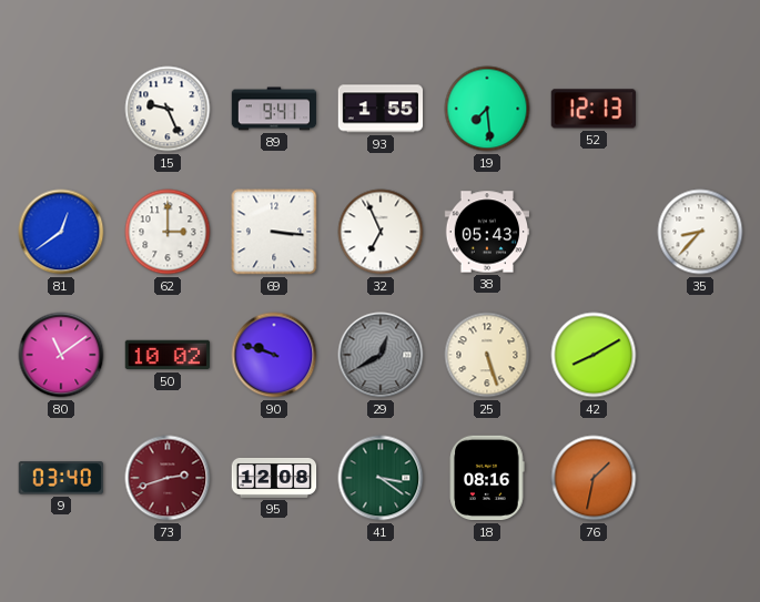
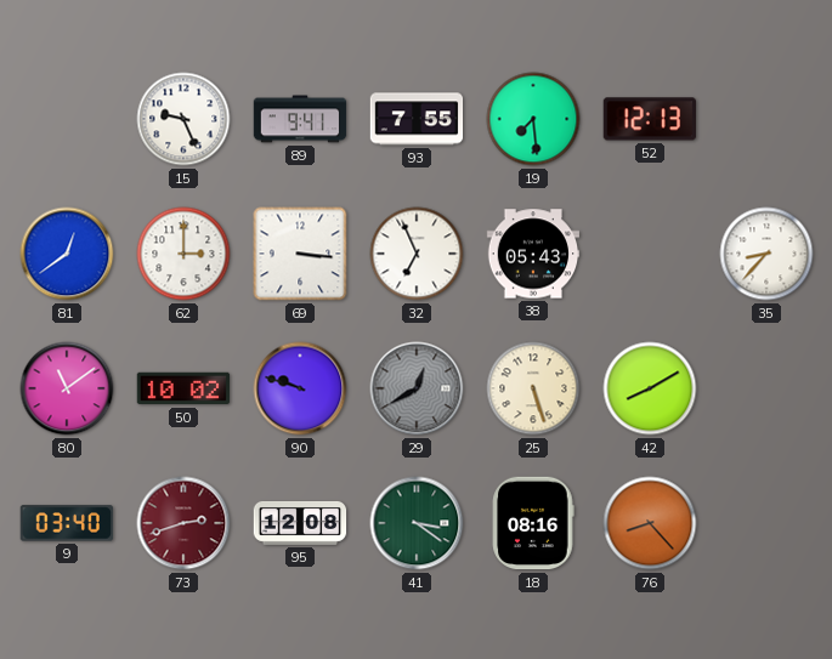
93: 1:55 -> 7:55
76: 1:32 -> 8:23
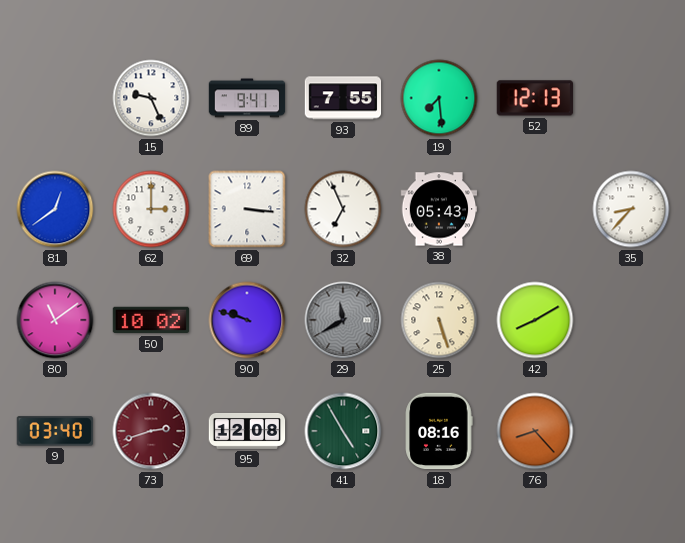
29: 12:40 -> 11:40
41: 3:21 -> 4:55
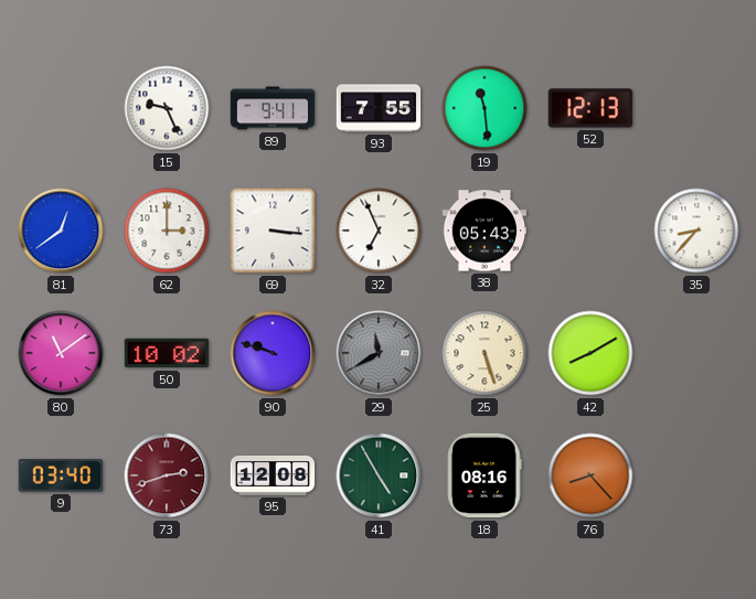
19: 7:29 -> 11:29
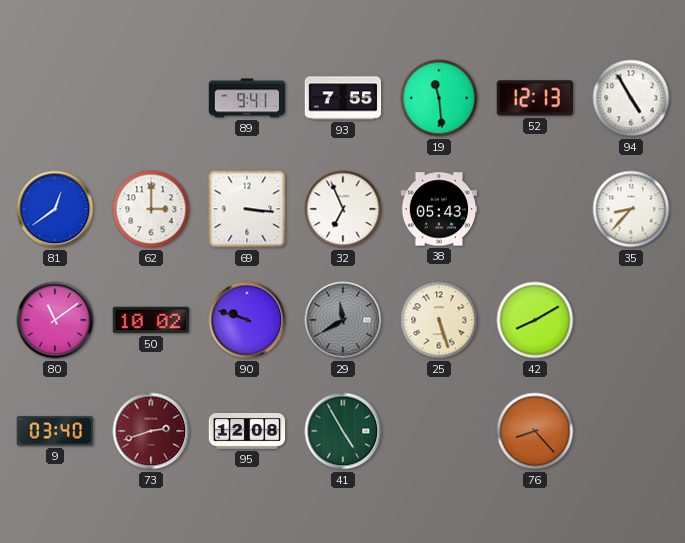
15: 9:26 -> none
94: none -> 4:55
18: 08:16 -> none
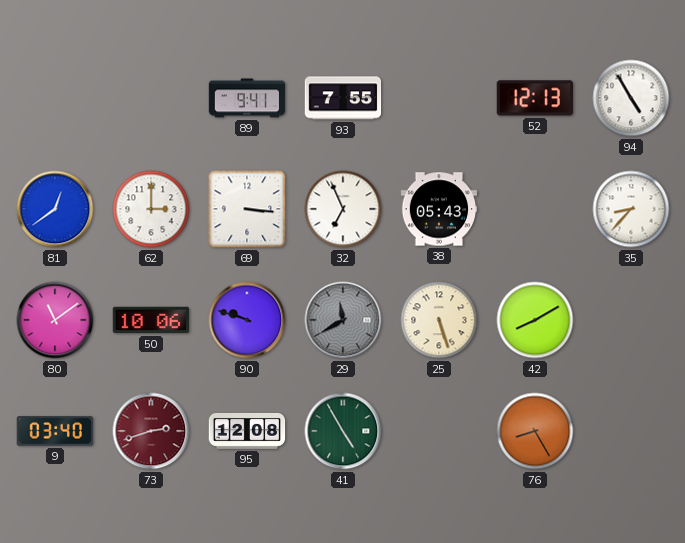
19: 11:29 -> none
50: 10:02 -> 10:06
76: 8:23 -> 8:25
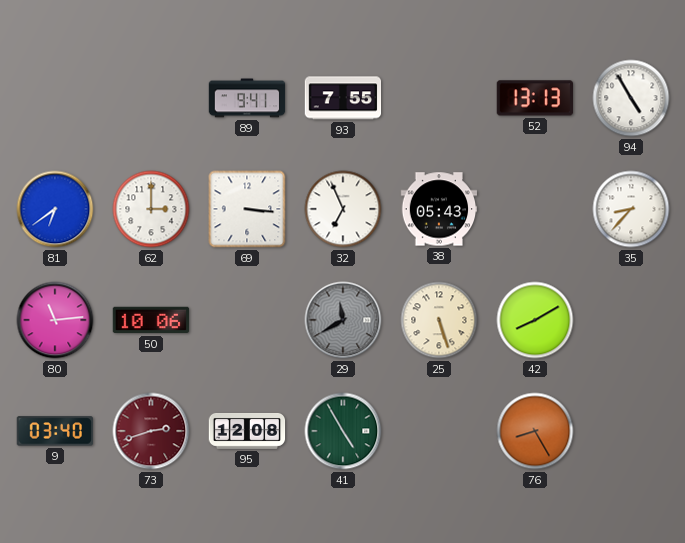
52: 12:13 -> 13:13
81: 12:39 -> 6:39
80: 11:09 -> 11:14
90: 9:48 -> none
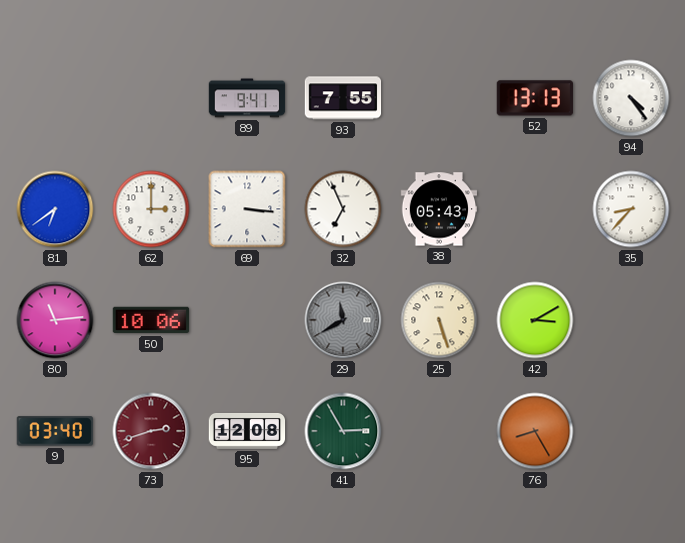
94: 4:55 -> 4:24
42: 8:10 -> 3:10
41: 4:55 -> 2:55
